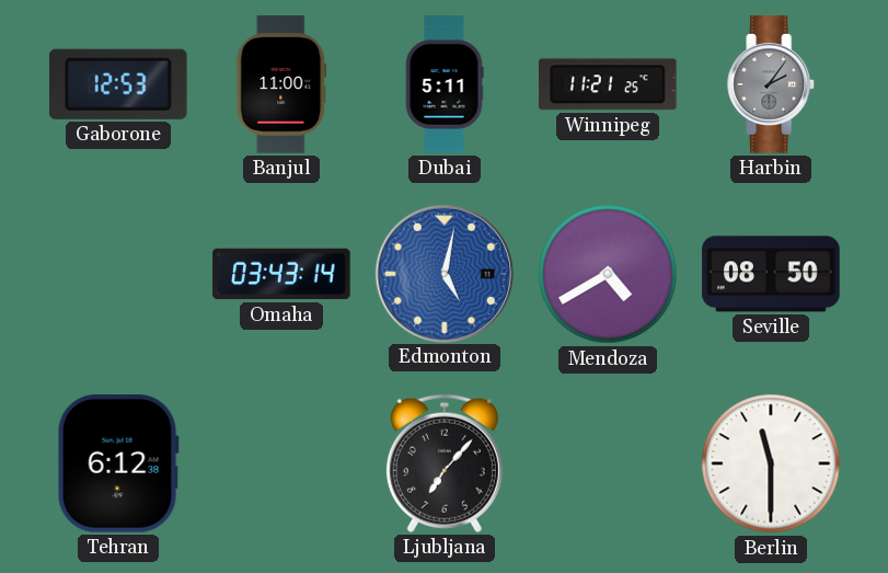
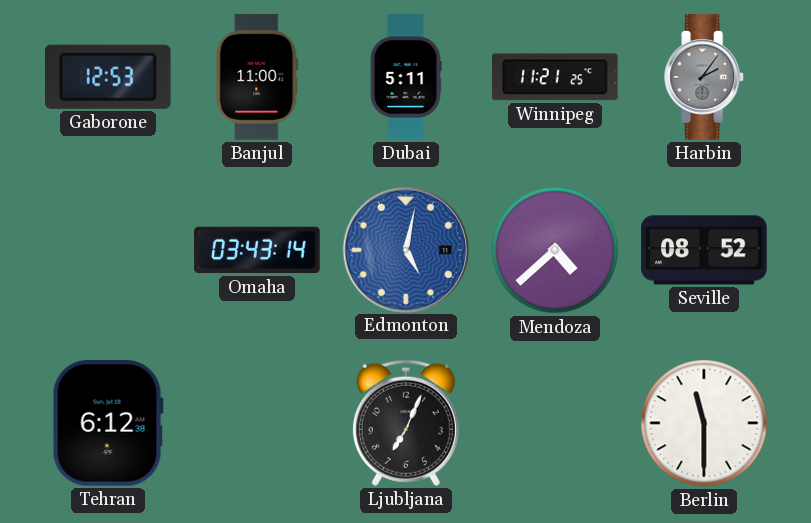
Mendoza: 4:40 -> 4:38
Seville: 08:50 -> 08:52
Ljubljana: 7:07 -> 7:04
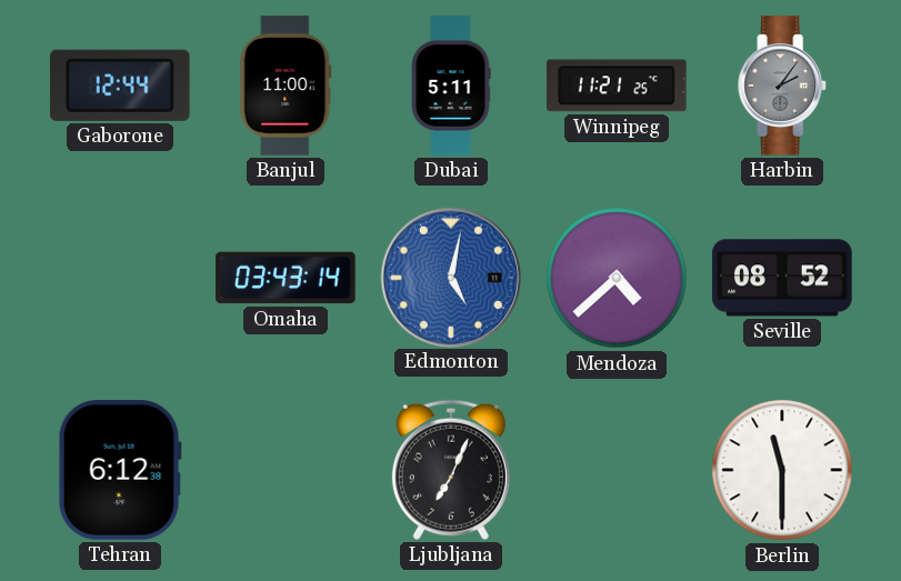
Gaborone: 12:53 -> 12:44
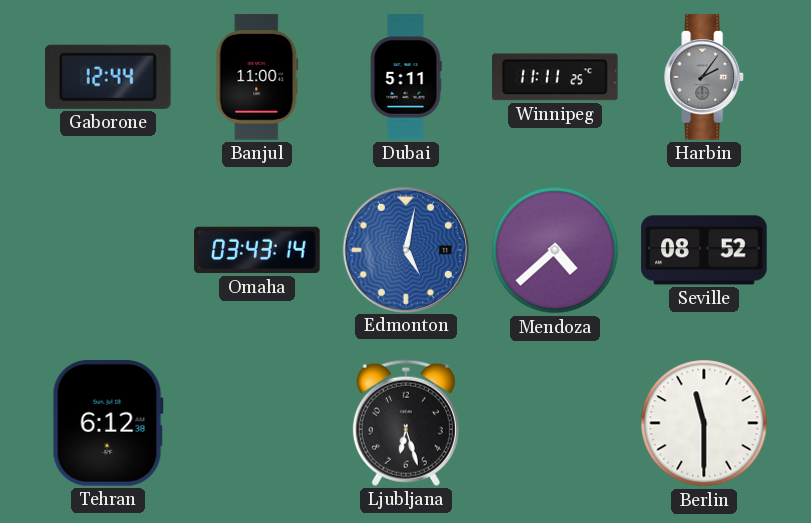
Winnipeg: 11:21 -> 11:11
Ljubljana: 7:04 -> 6:27
